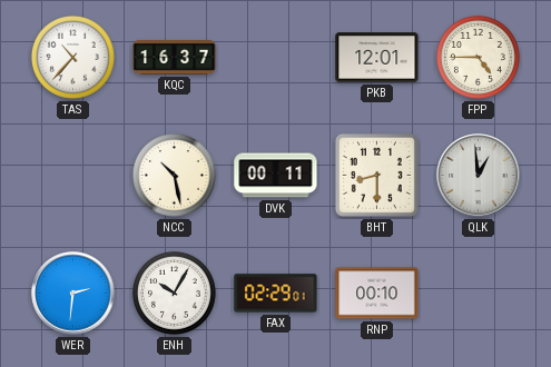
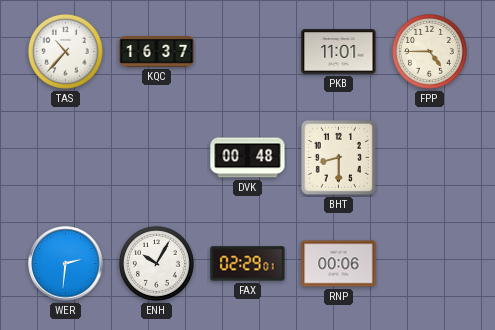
PKB: 12:01 -> 11:01
NCC: 10:28 -> none
DVK: 00:11 -> 00:48
QLK: 12:59 -> none
RNP: 00:10 -> 00:06
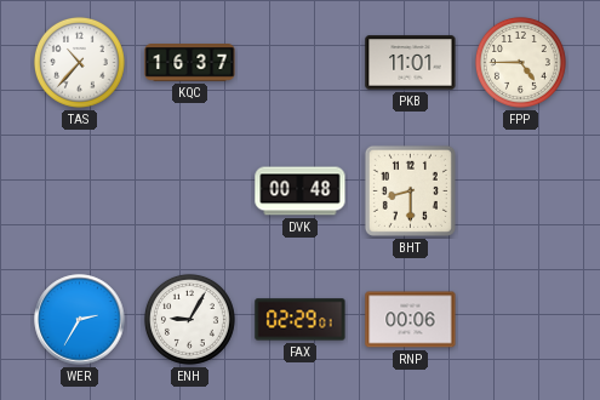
WER: 2:31 -> 2:35
ENH: 10:05 -> 9:05
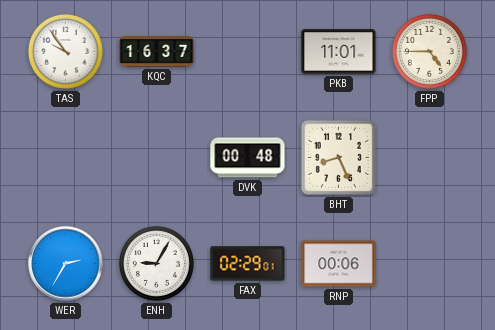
TAS: 10:37 -> 9:54
BHT: 8:30 -> 8:26
